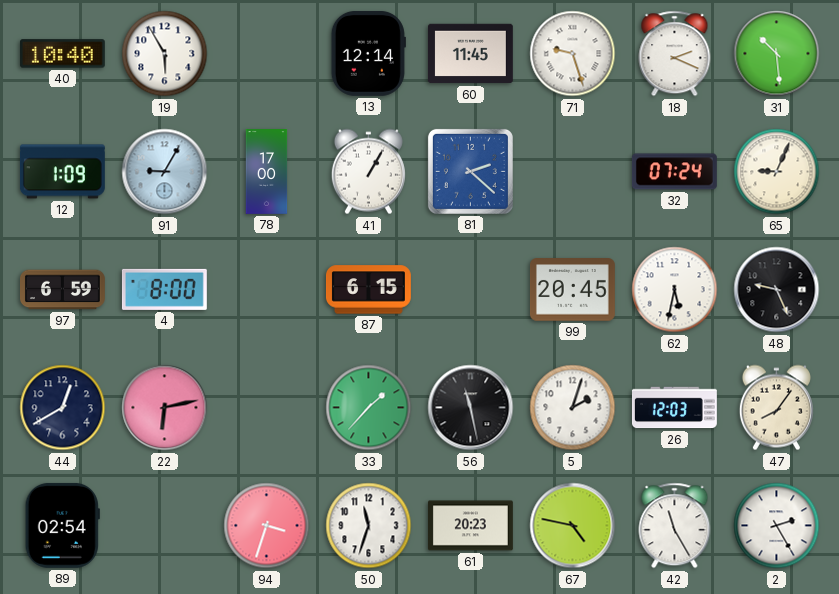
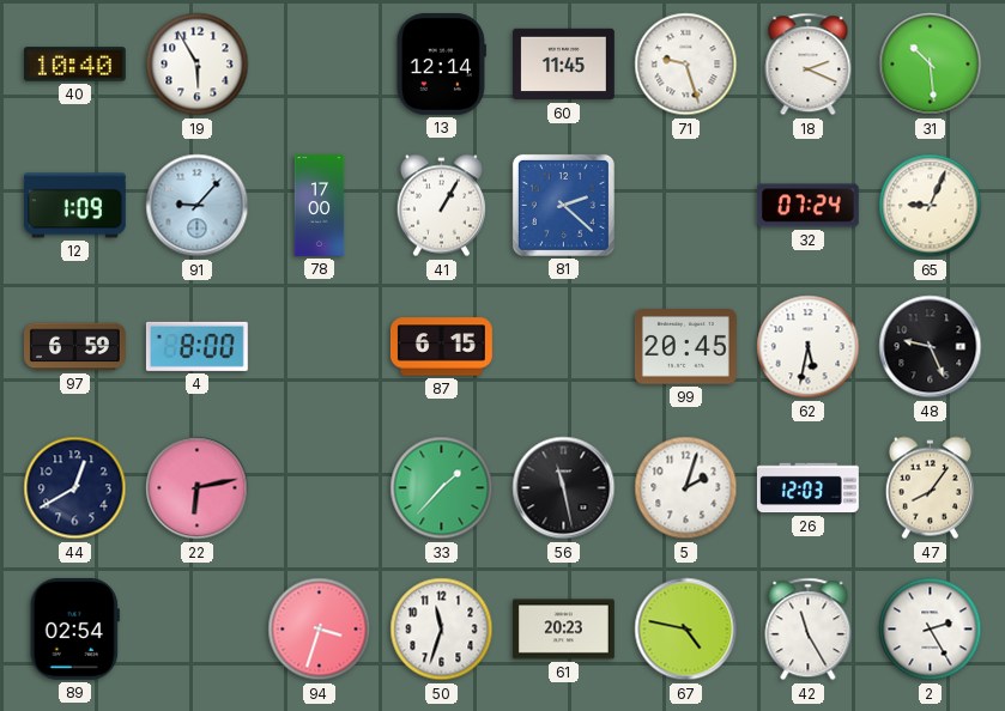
91: 9:05 -> 9:07
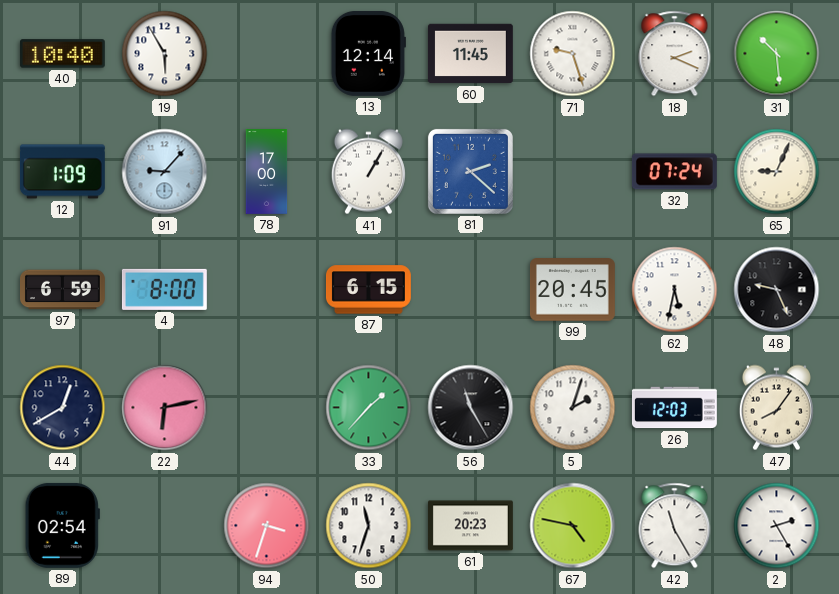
56: 11:28 -> 11:25
